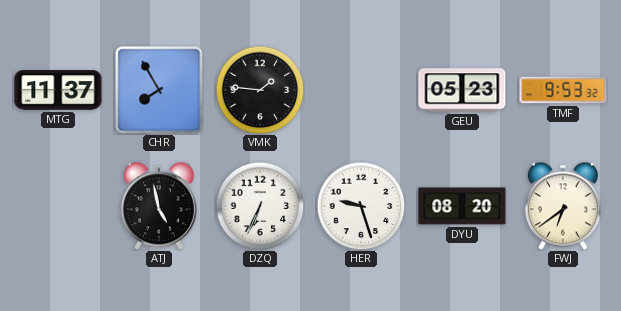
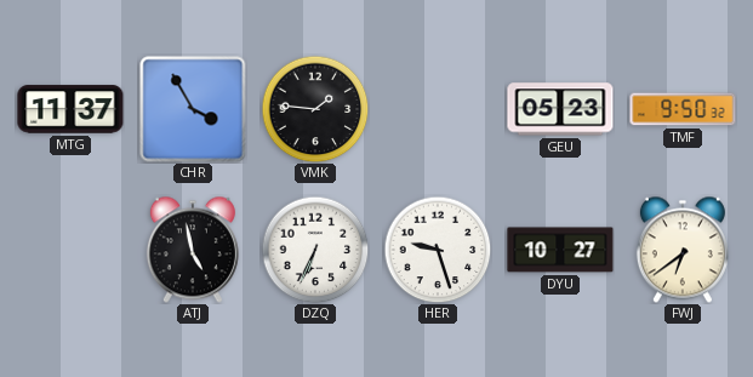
CHR: 7:55 -> 3:55
TMF: 9:53 -> 9:50
DYU: 08:20 -> 10:27
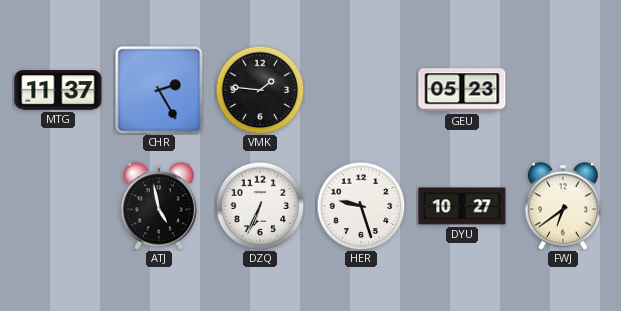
CHR: 3:55 -> 2:25
TMF: 9:50 -> none
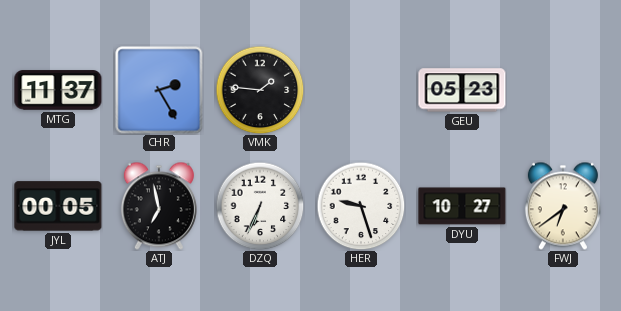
JYL: none -> 00:05
ATJ: 4:58 -> 6:58
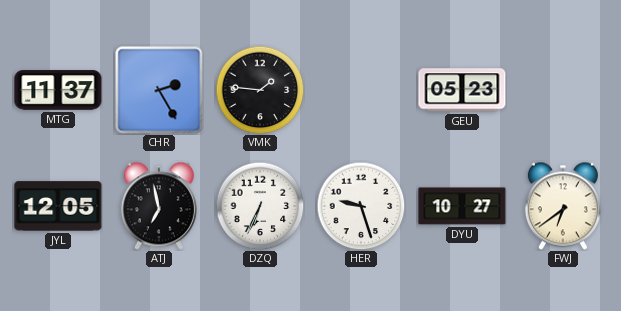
JYL: 00:05 -> 12:05
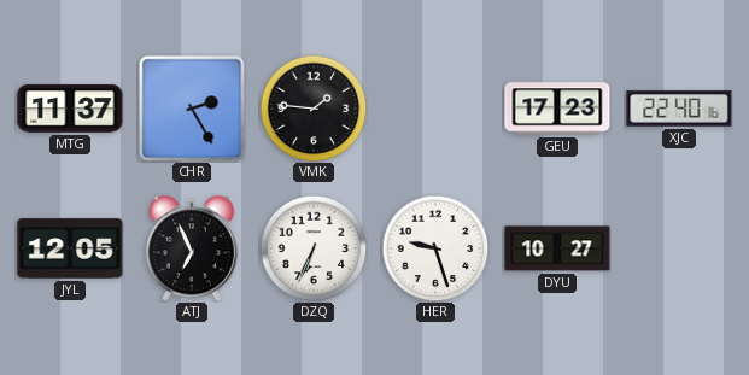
GEU: 05:23 -> 17:23
XJC: none -> 22:40
ATJ: 6:58 -> 6:56
FWJ: 6:39 -> none
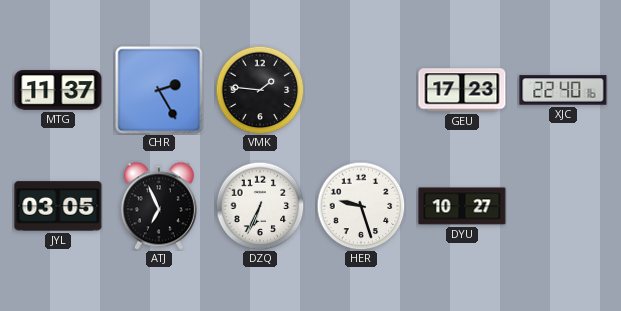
JYL: 12:05 -> 03:05
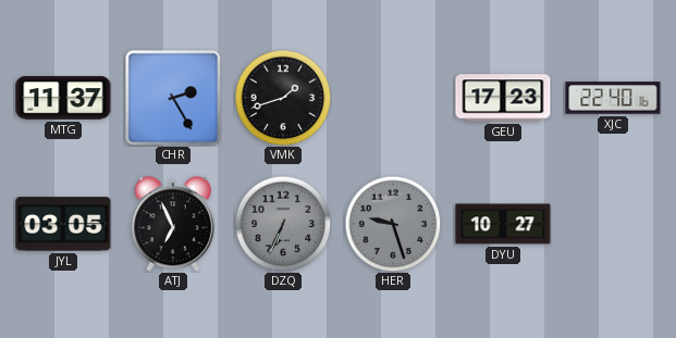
VMK: 1:46 -> 1:42
DZQ dial: white -> grey
HER dial: white -> grey
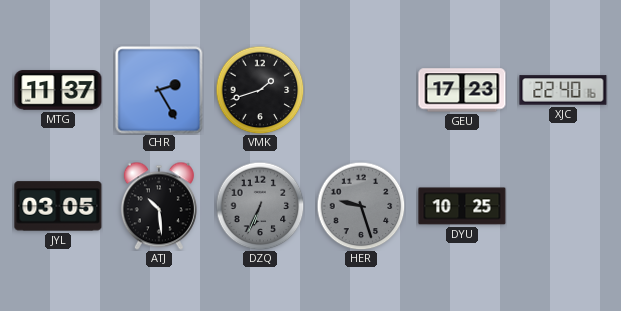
ATJ: 6:56 -> 10:29
DYU: 10:27 -> 10:25
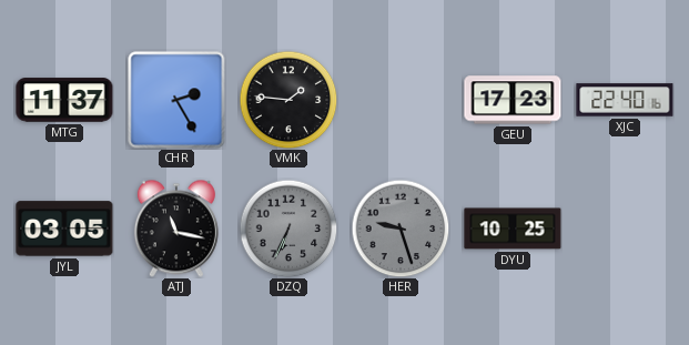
VMK: 1:42 -> 1:46
ATJ: 10:29 -> 11:17
